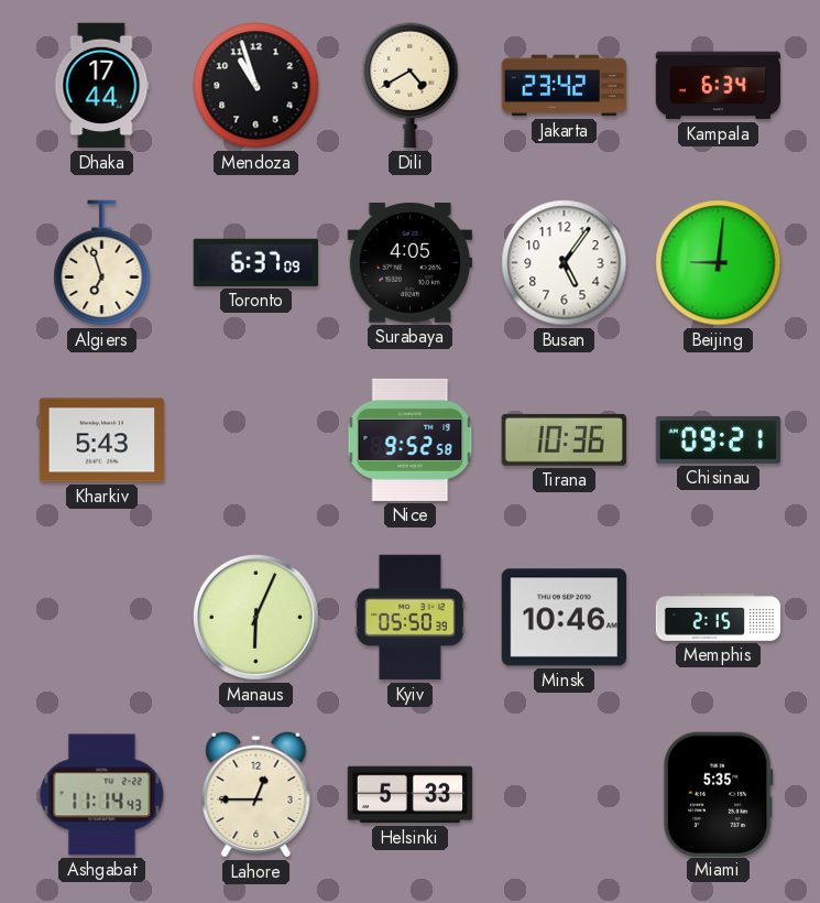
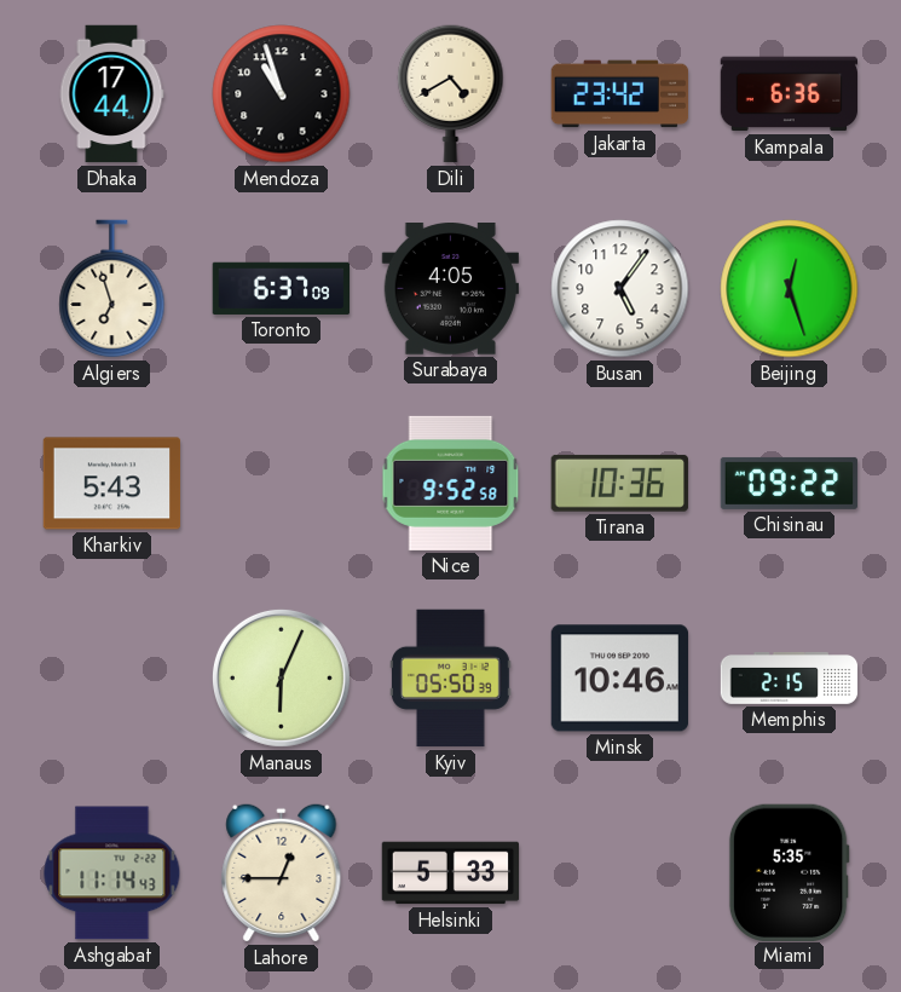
Kampala: 6:34 -> 6:36
Beijing: 9:01 -> 12:27
Chisinau: 09:21 -> 09:22
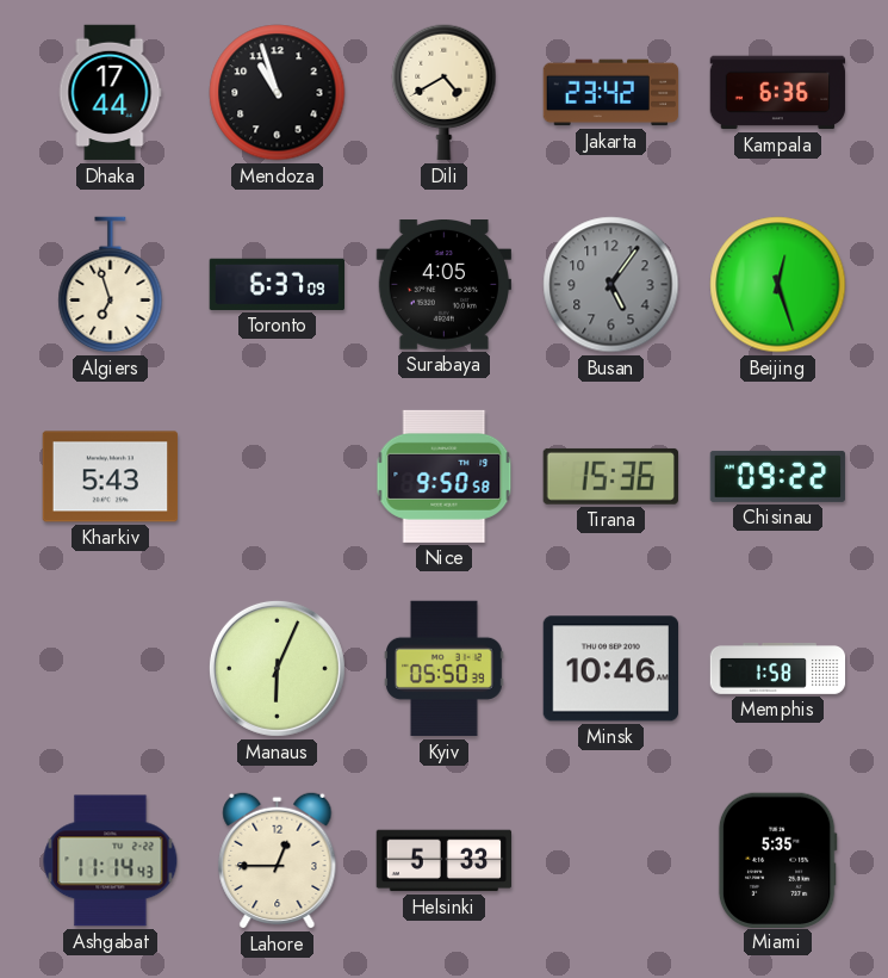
Busan dial: white -> grey
Nice: 9:52 -> 9:50
Tirana: 10:36 -> 15:36
Memphis: 2:15 -> 1:58
